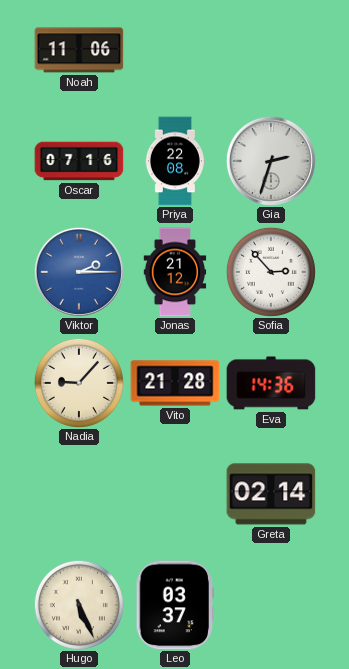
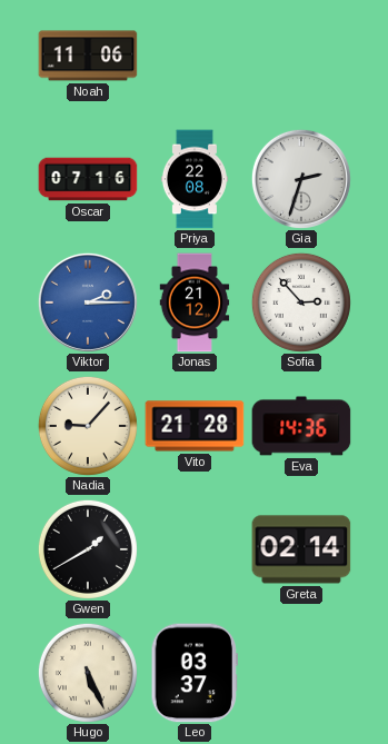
Gwen: none -> 1:40
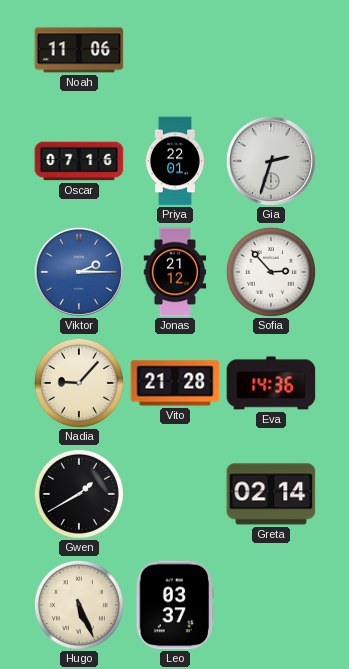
Priya: 22:08 -> 22:01
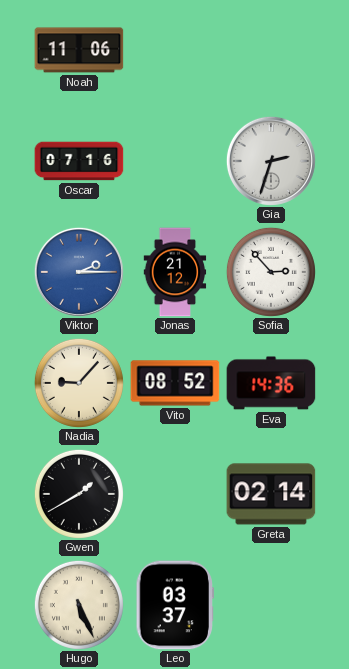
Priya: 22:01 -> none
Vito: 21:28 -> 08:52
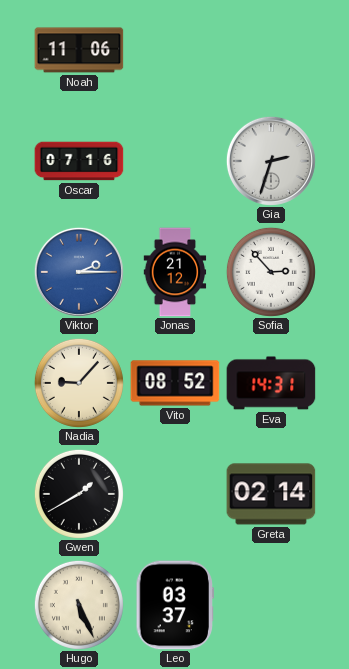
Eva: 14:36 -> 14:31
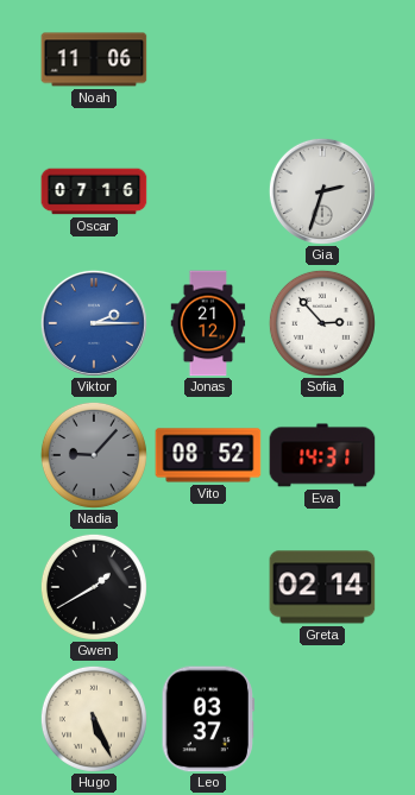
Nadia dial: cream -> grey
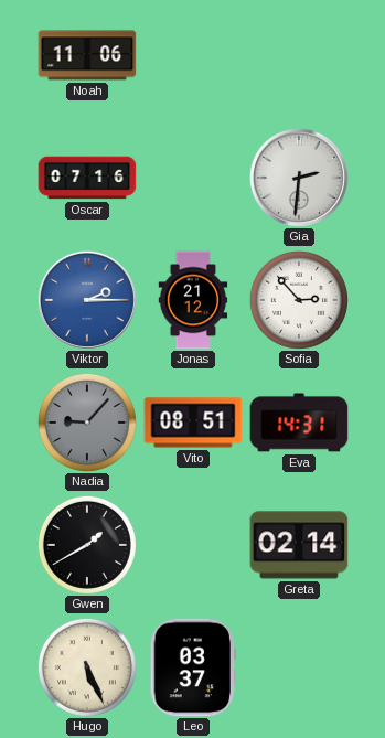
Gia: 2:33 -> 2:31
Vito: 08:52 -> 08:51
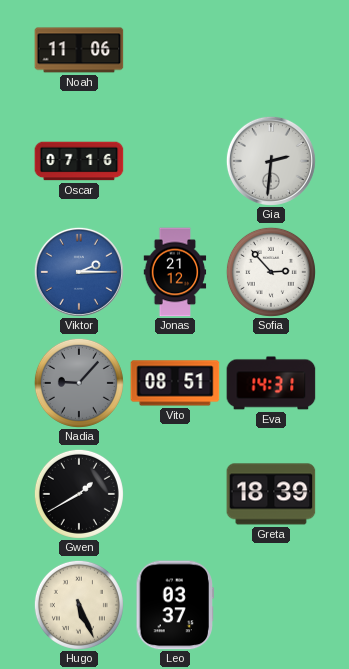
Greta: 02:14 -> 18:39
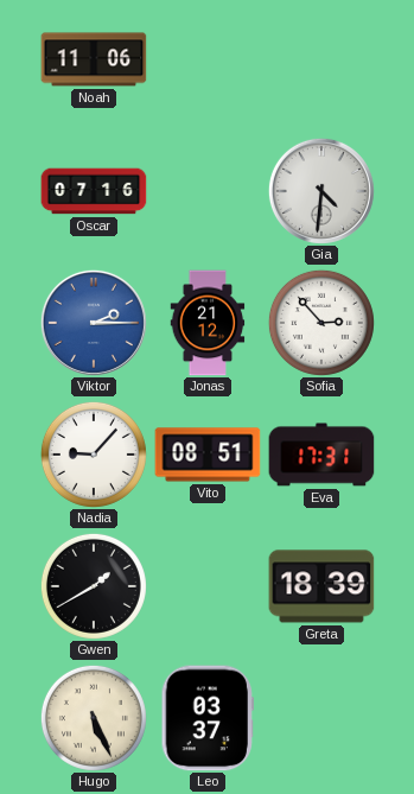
Gia: 2:31 -> 4:31
Nadia dial: grey -> white
Eva: 14:31 -> 17:31
